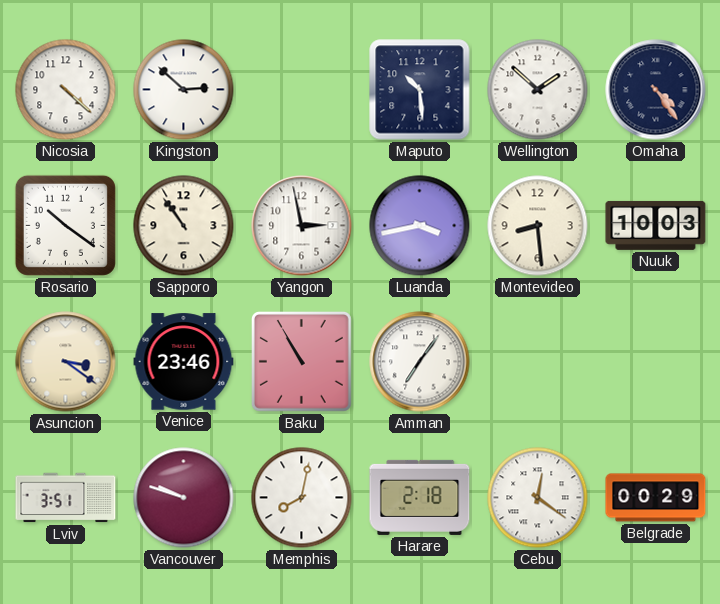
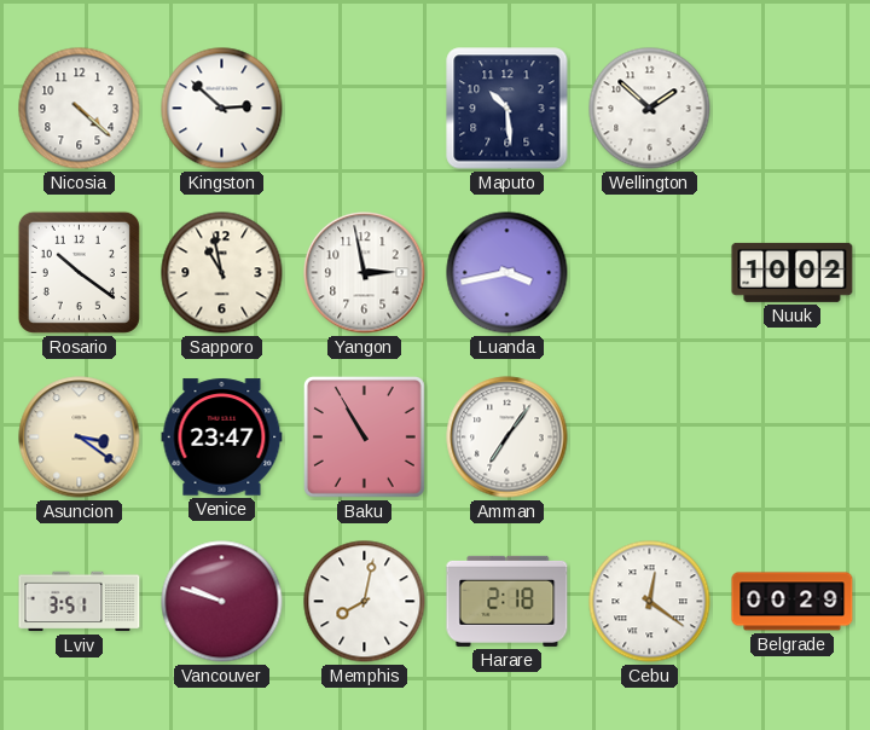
Omaha: 4:24 -> none
Sapporo: 10:54 -> 10:58
Montevideo: 8:29 -> none
Nuuk: 10:03 -> 10:02
Venice: 23:46 -> 23:47
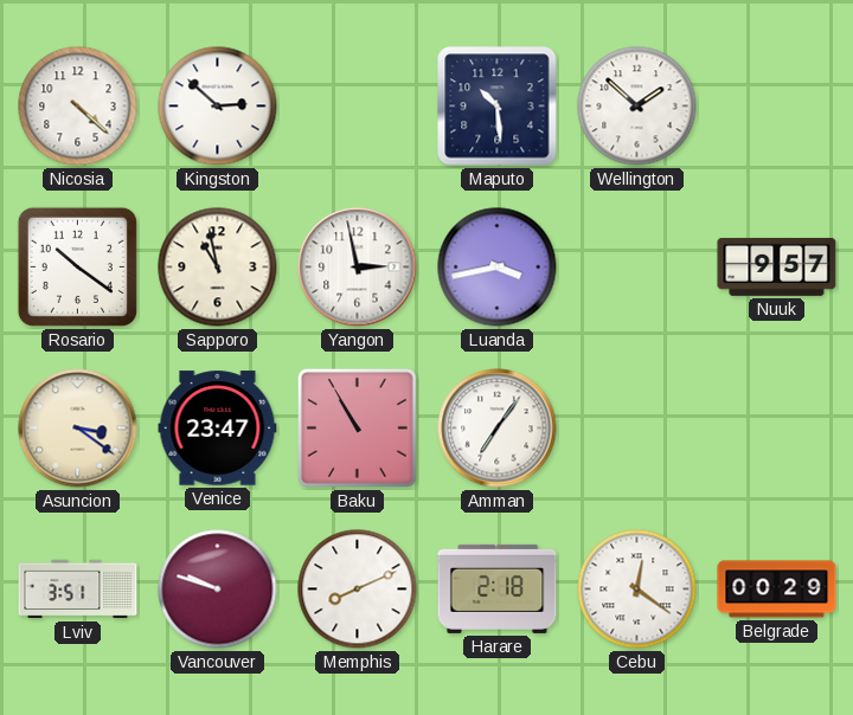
Nuuk: 10:02 -> 9:57
Memphis: 8:02 -> 8:11
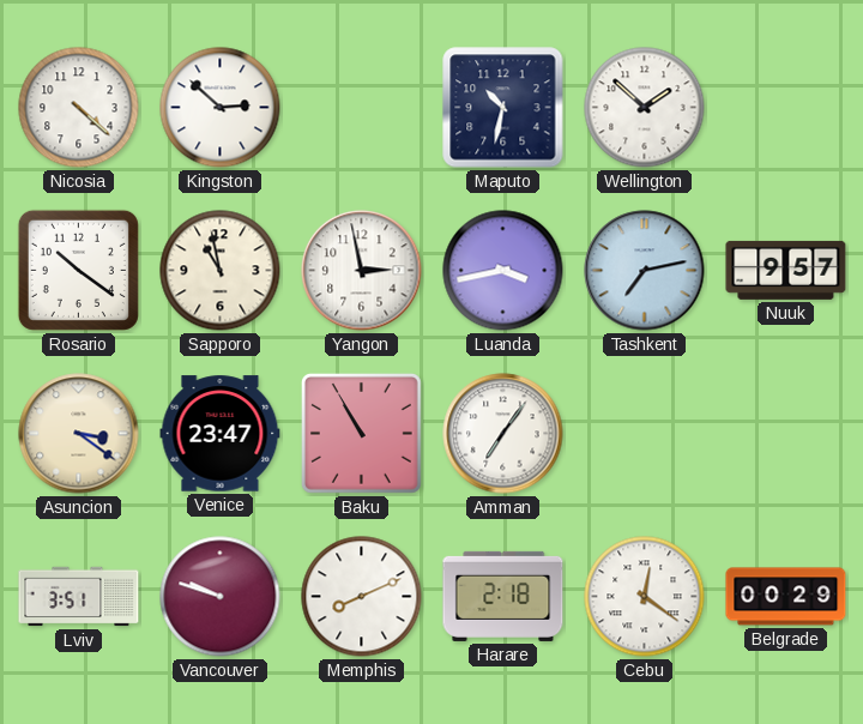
Maputo: 10:29 -> 10:32
Tashkent: none -> 7:13
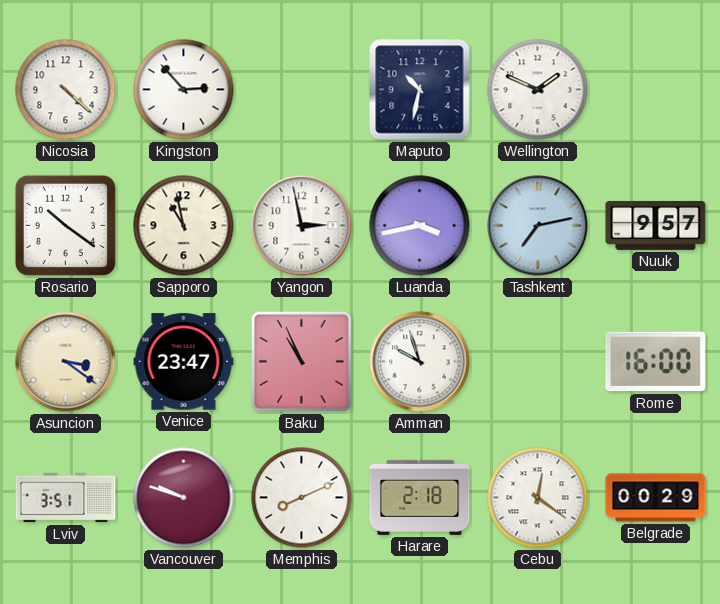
Kingston: 2:52 -> 2:53
Wellington: 1:52 -> 1:49
Baku: 10:55 -> 10:56
Amman: 7:06 -> 9:57
Rome: none -> 16:00
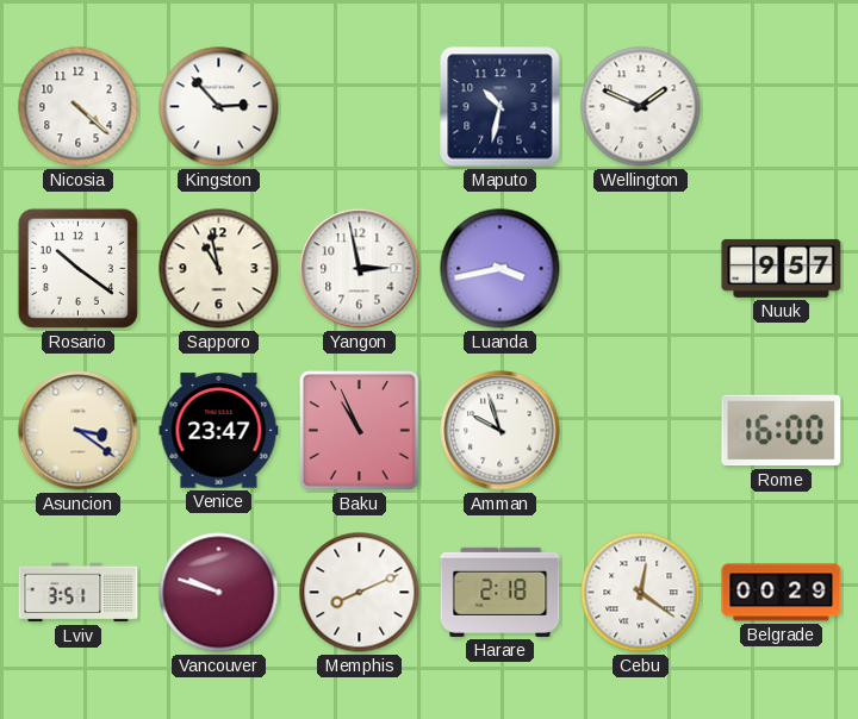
Tashkent: 7:13 -> none
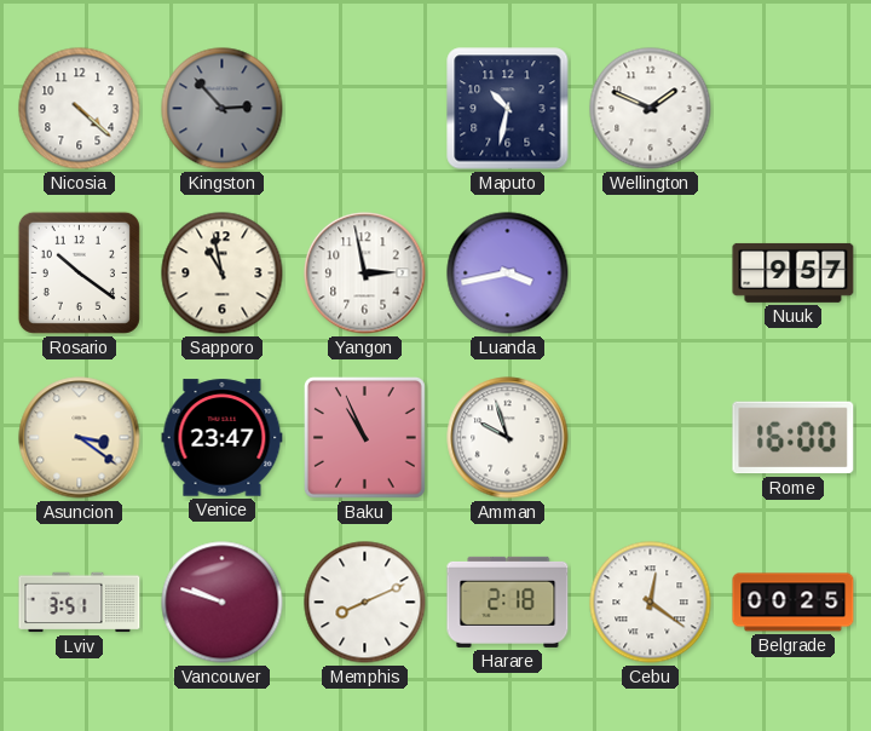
Kingston dial: white -> grey
Belgrade: 00:29 -> 00:25
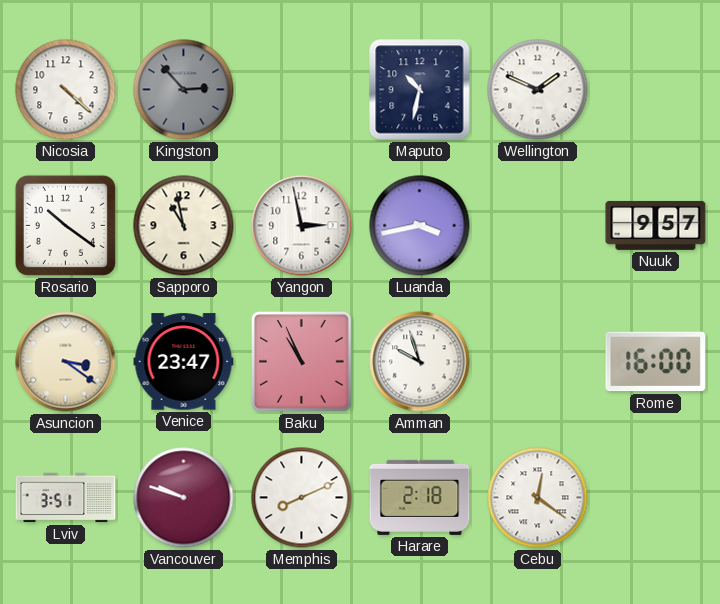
Belgrade: 00:25 -> none
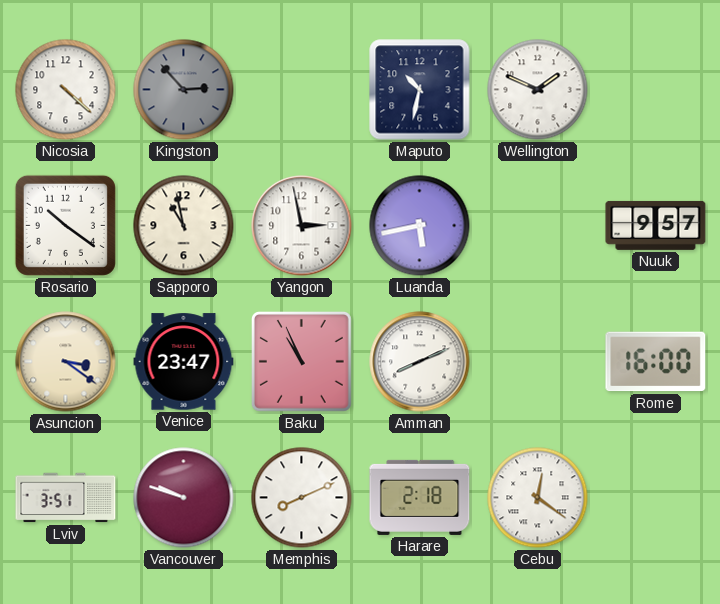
Luanda: 3:43 -> 5:43
Amman: 9:57 -> 8:11
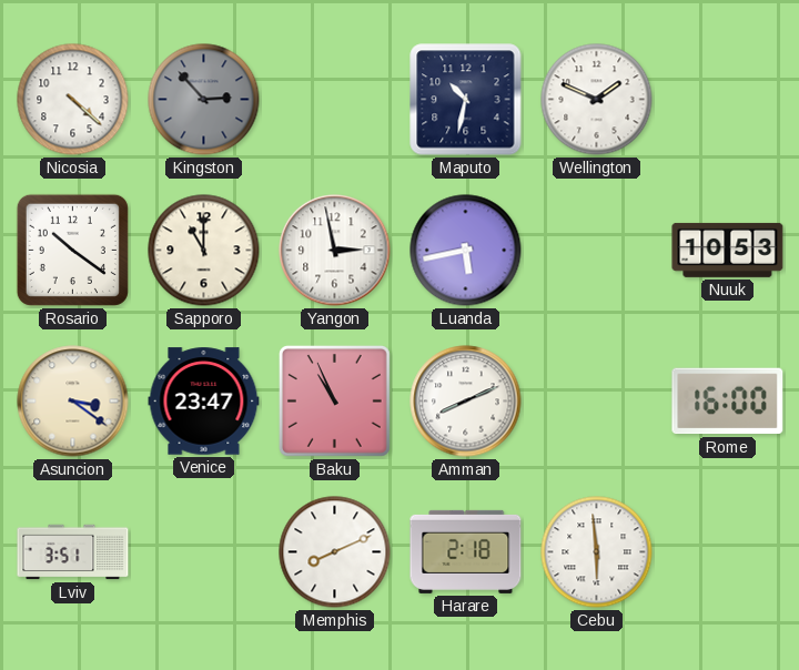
Sapporo: 10:58 -> 11:00
Nuuk: 9:57 -> 10:53
Vancouver: 9:48 -> none
Cebu: 12:21 -> 5:59
